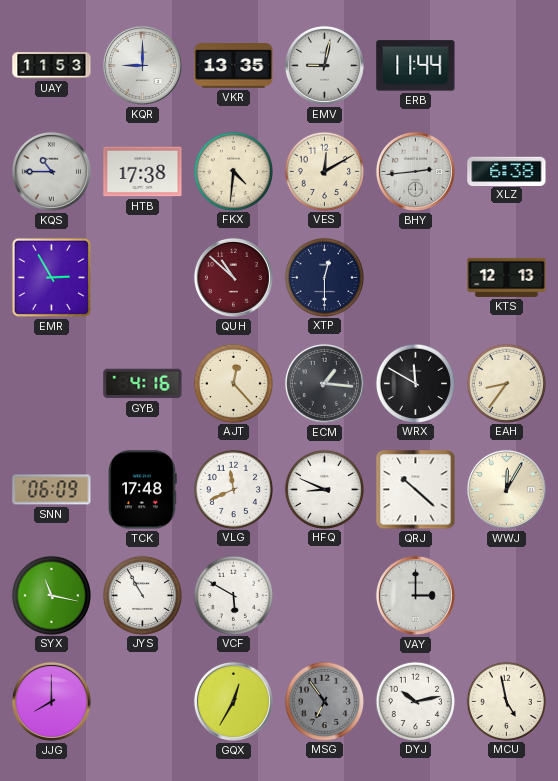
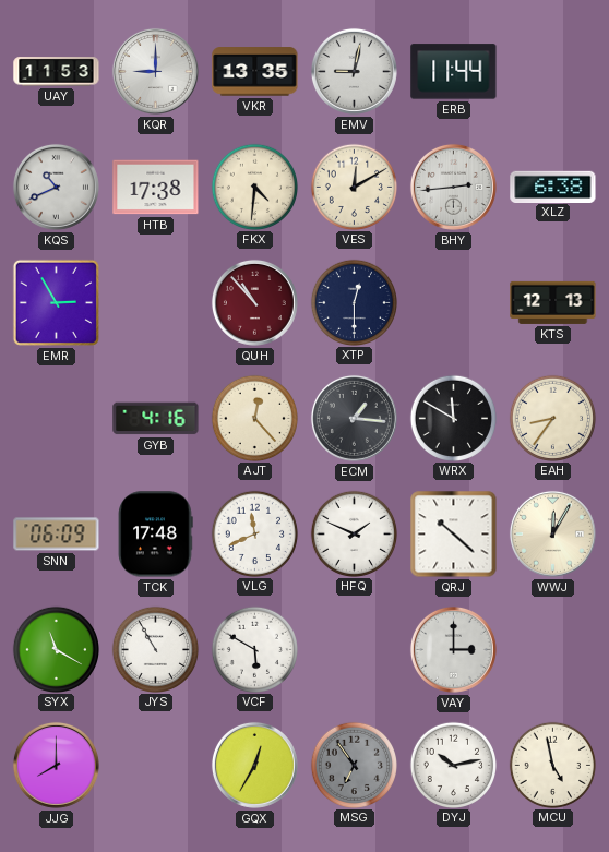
KQS: 10:45 -> 10:41
QUH: 10:52 -> 10:53
HFQ: 8:49 -> 1:49
SYX: 11:17 -> 11:20
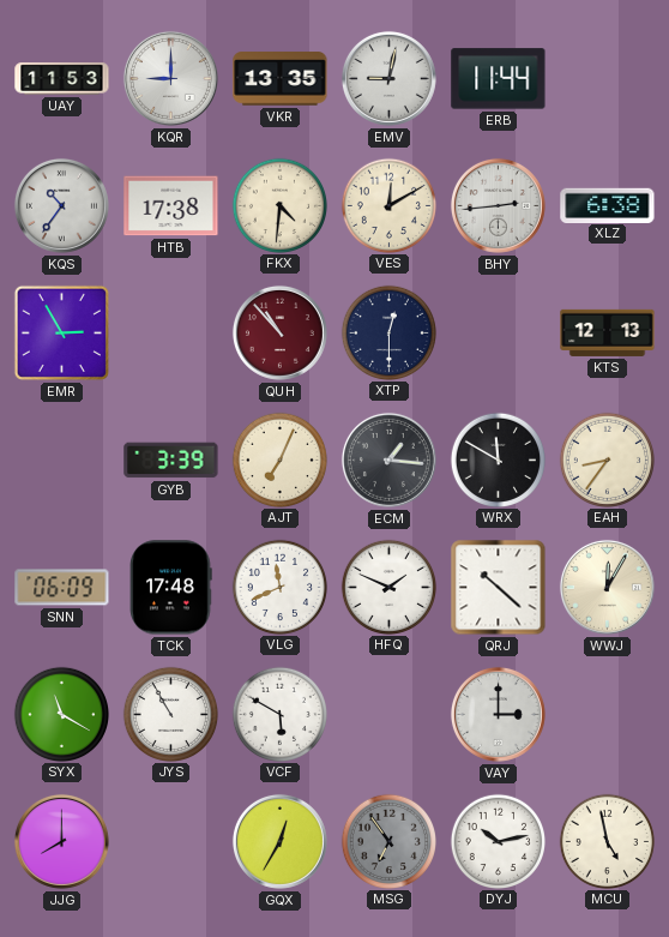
KQS: 10:41 -> 10:36
GYB: 4:16 -> 3:39
AJT: 12:23 -> 7:04
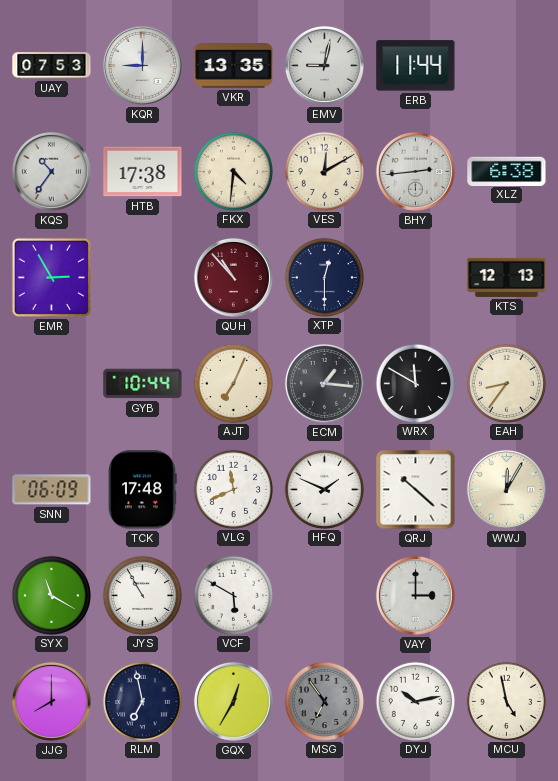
UAY: 11:53 -> 07:53
GYB: 3:39 -> 10:44
RLM: none -> 6:58
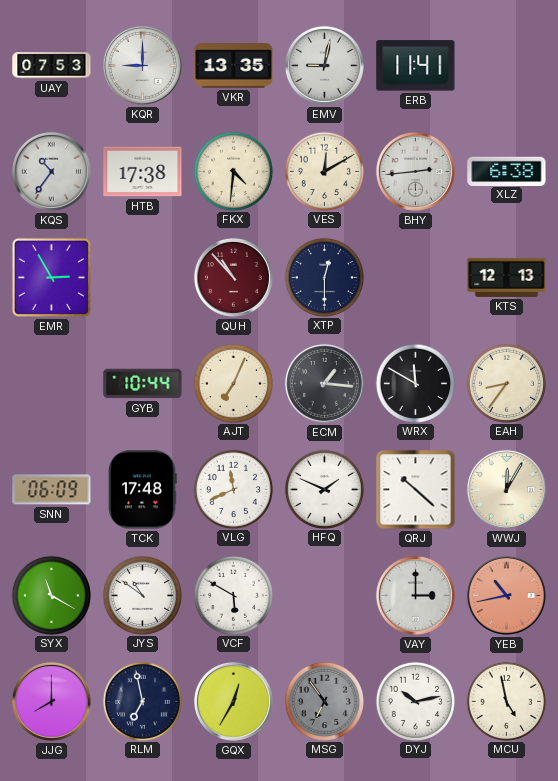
ERB: 11:44 -> 11:41
JYS: 10:55 -> 10:51
YEB: none -> 10:43
